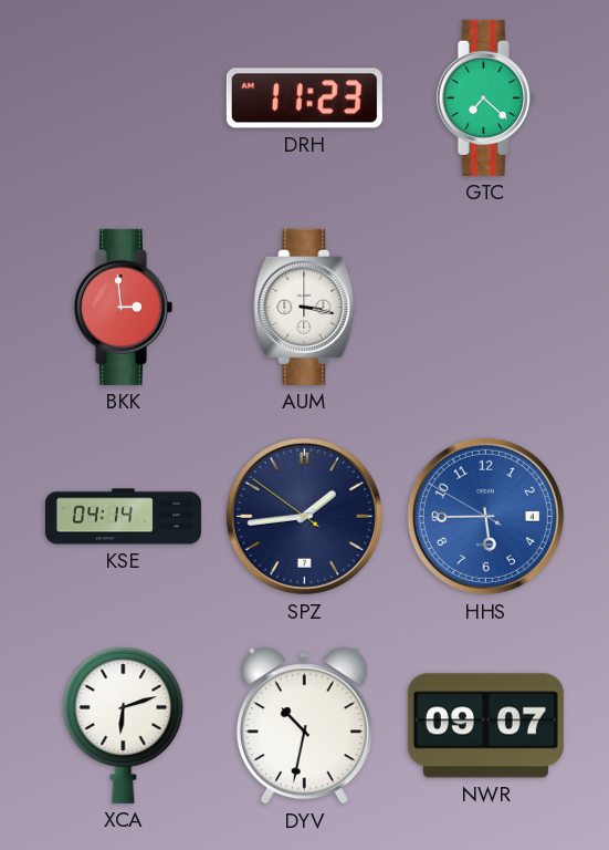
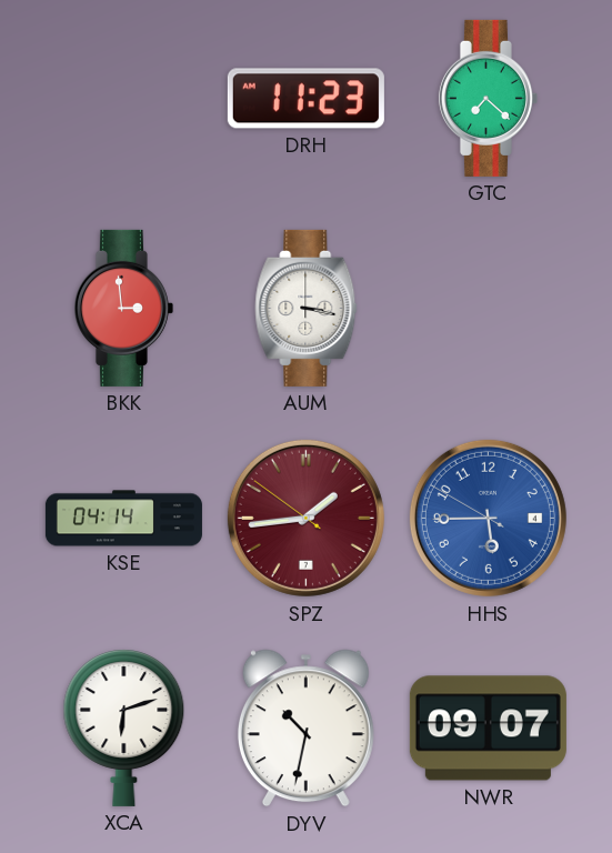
SPZ dial: navy -> burgundy
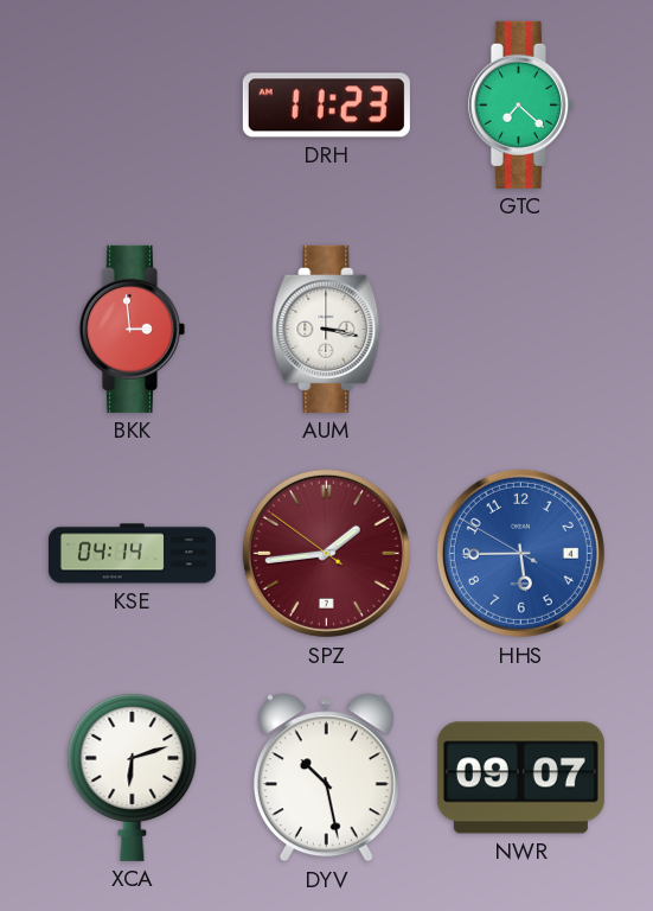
DYV: 10:32 -> 10:28
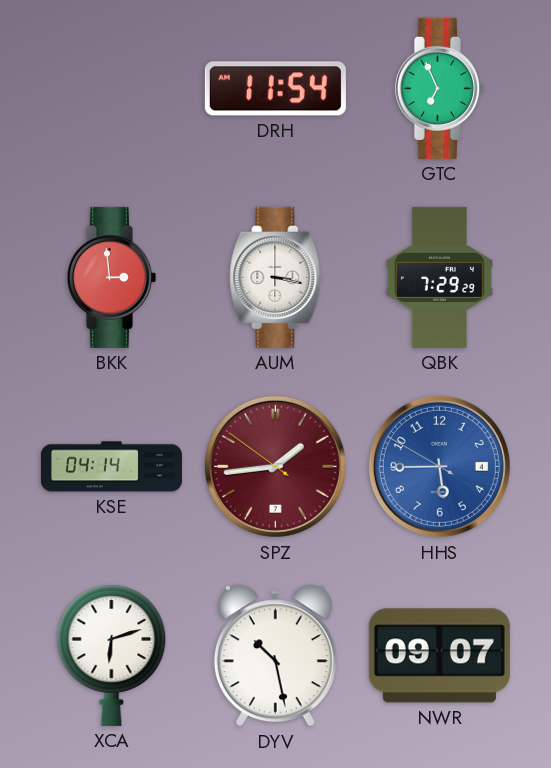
DRH: 11:23 -> 11:54
GTC: 7:22 -> 6:56
QBK: none -> 7:29
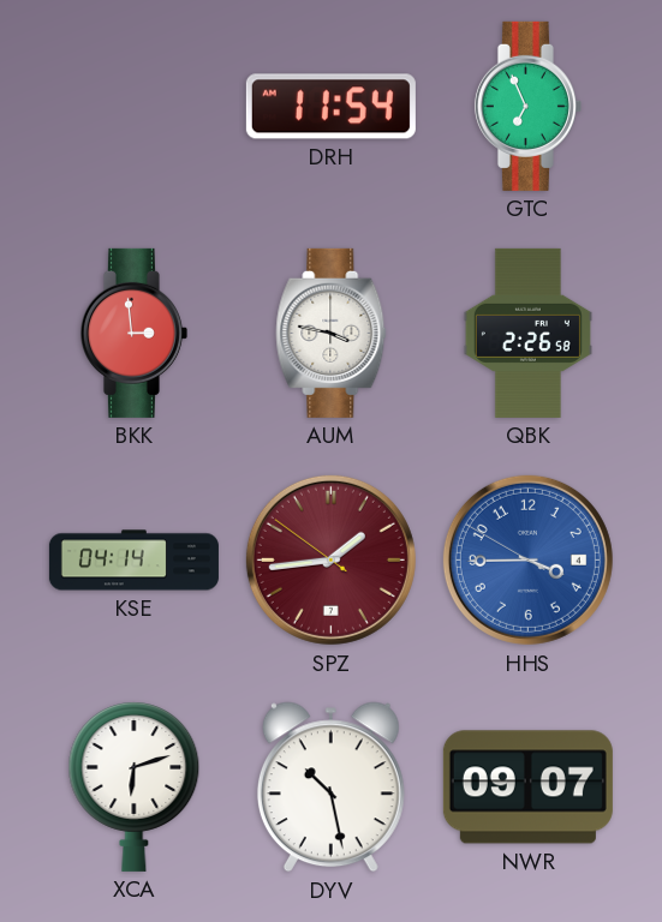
AUM: 3:17 -> 3:47
QBK: 7:29 -> 2:26
HHS: 5:44 -> 3:44
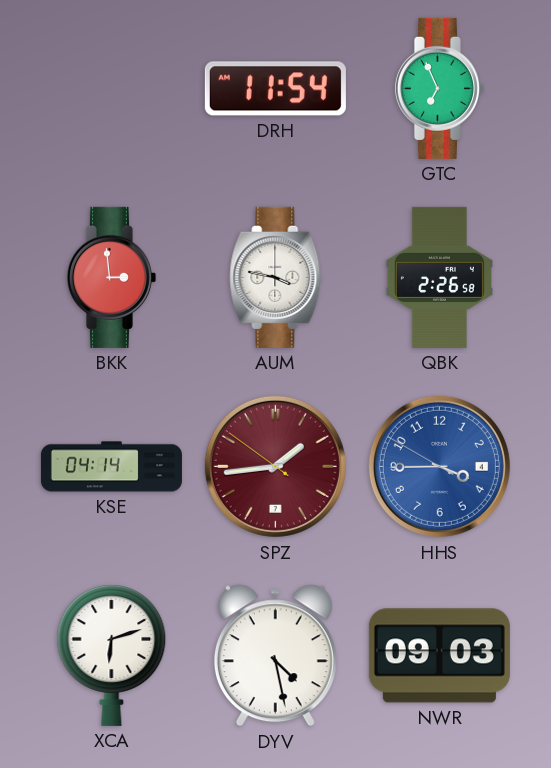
DYV: 10:28 -> 4:28
NWR: 09:07 -> 09:03
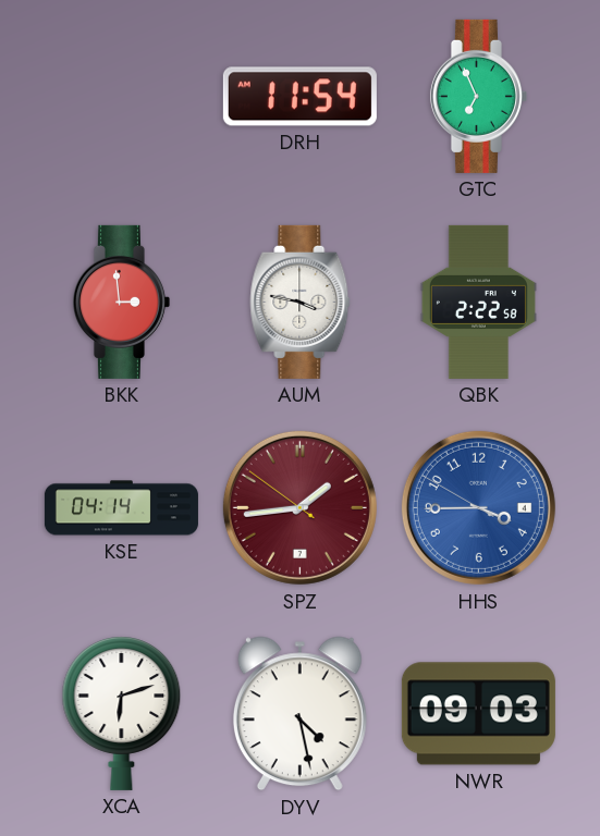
QBK: 2:26 -> 2:22
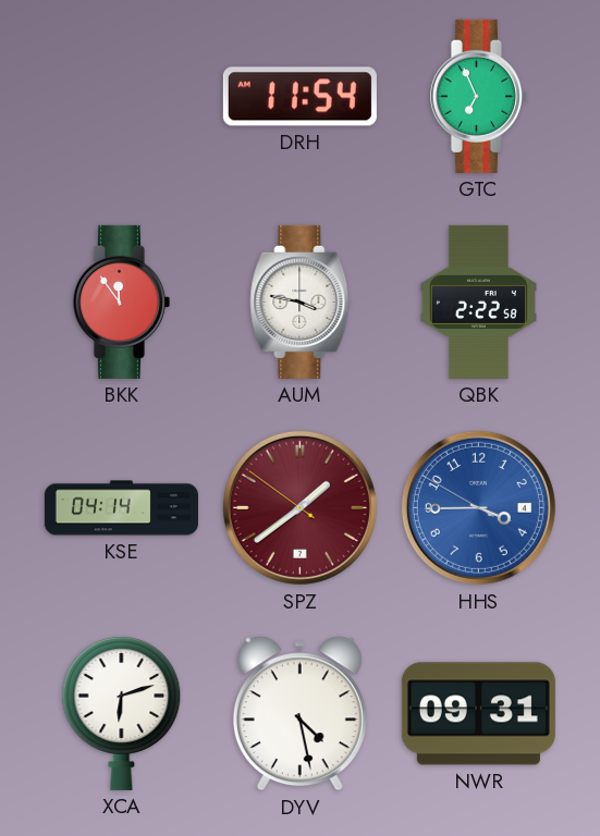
BKK: 2:59 -> 11:54
SPZ: 1:43 -> 1:38
NWR: 09:03 -> 09:31
